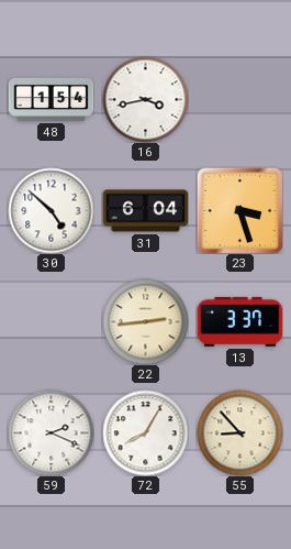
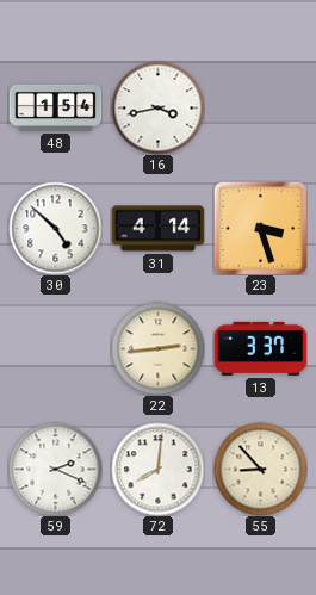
31: 6:04 -> 4:14
72: 8:05 -> 8:01
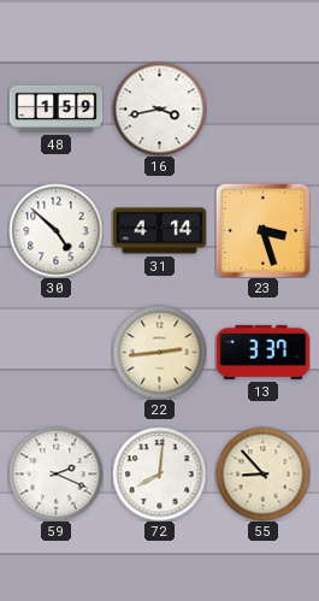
48: 1:54 -> 1:59
